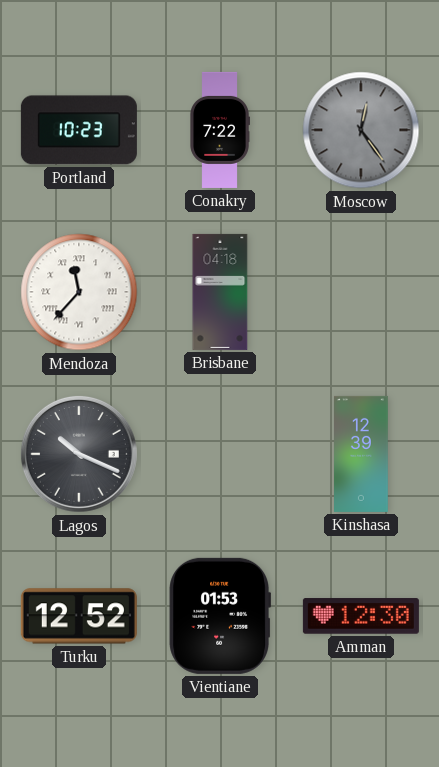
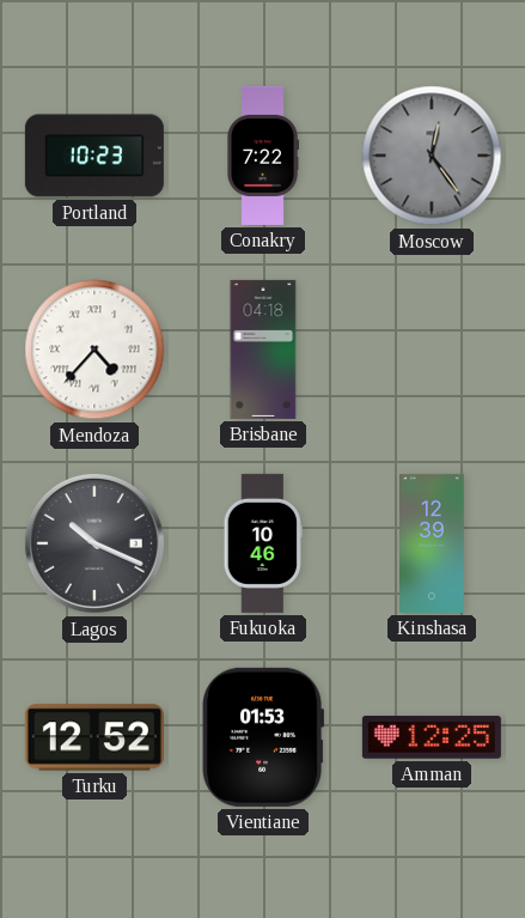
Mendoza: 11:37 -> 4:37
Fukuoka: none -> 10:46
Amman: 12:30 -> 12:25
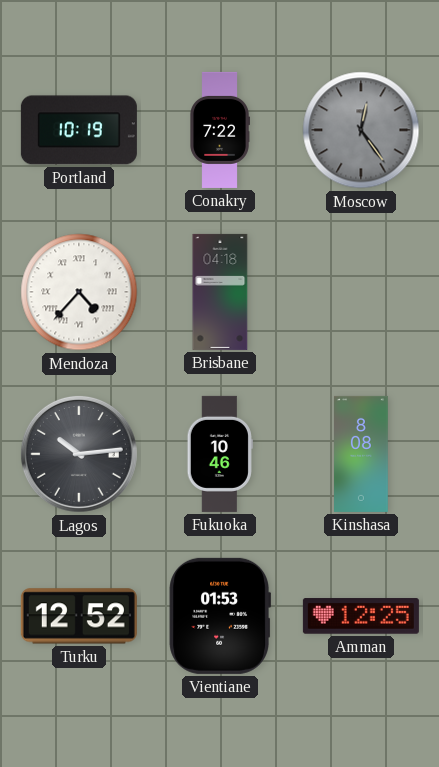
Portland: 10:23 -> 10:19
Lagos: 10:19 -> 10:14
Kinshasa: 12:39 -> 8:08
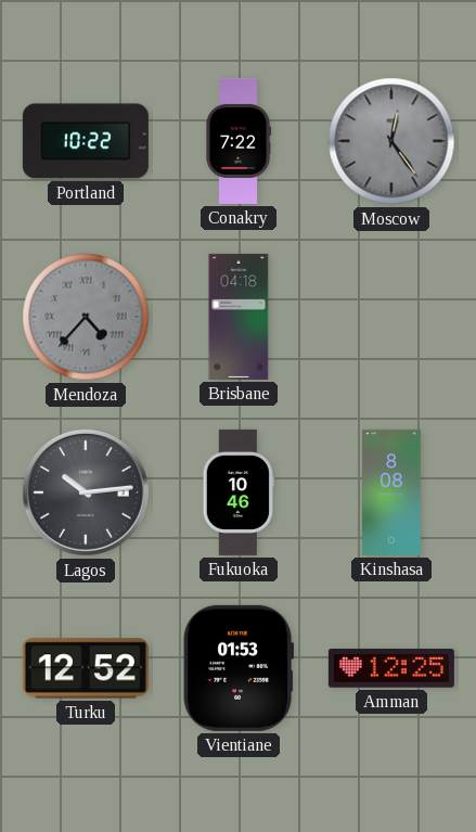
Portland: 10:19 -> 10:22
Mendoza dial: white -> grey
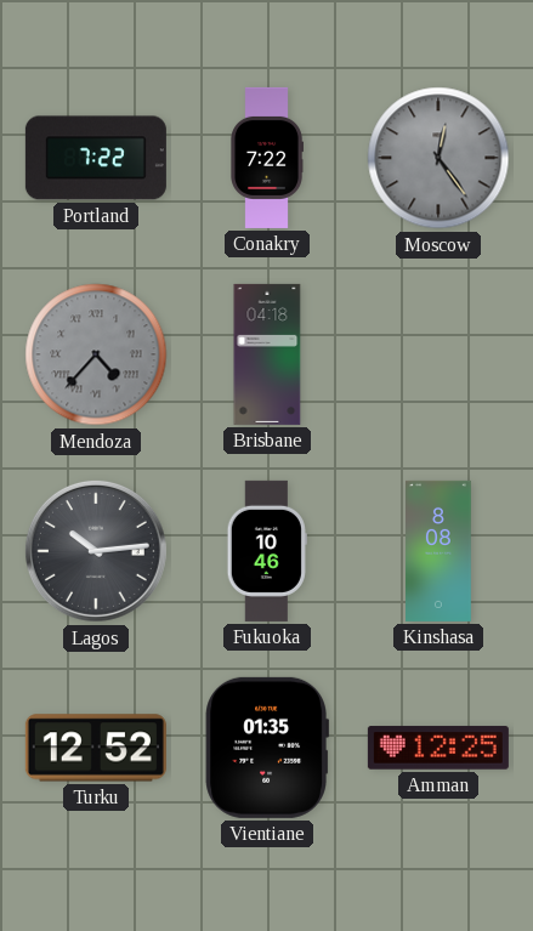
Portland: 10:22 -> 7:22
Vientiane: 01:53 -> 01:35
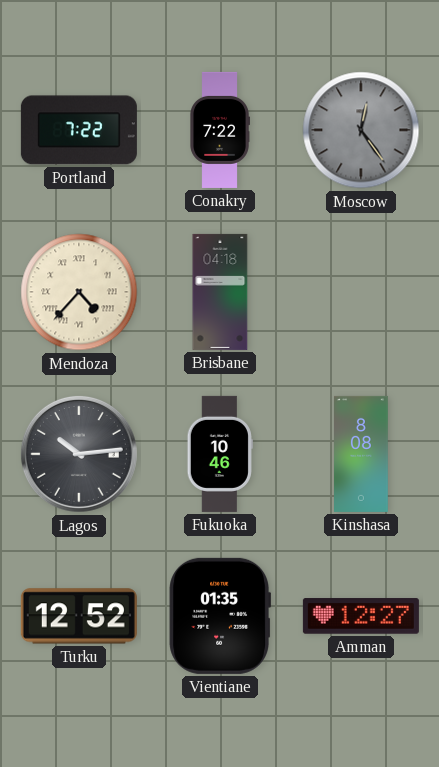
Mendoza dial: grey -> cream
Amman: 12:25 -> 12:27
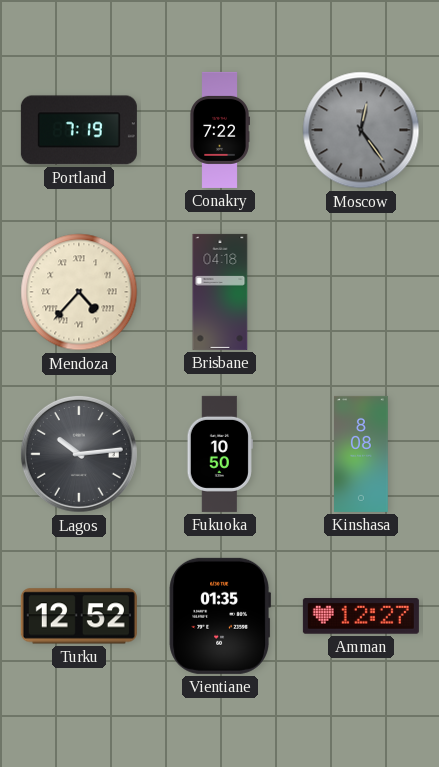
Portland: 7:22 -> 7:19
Fukuoka: 10:46 -> 10:50
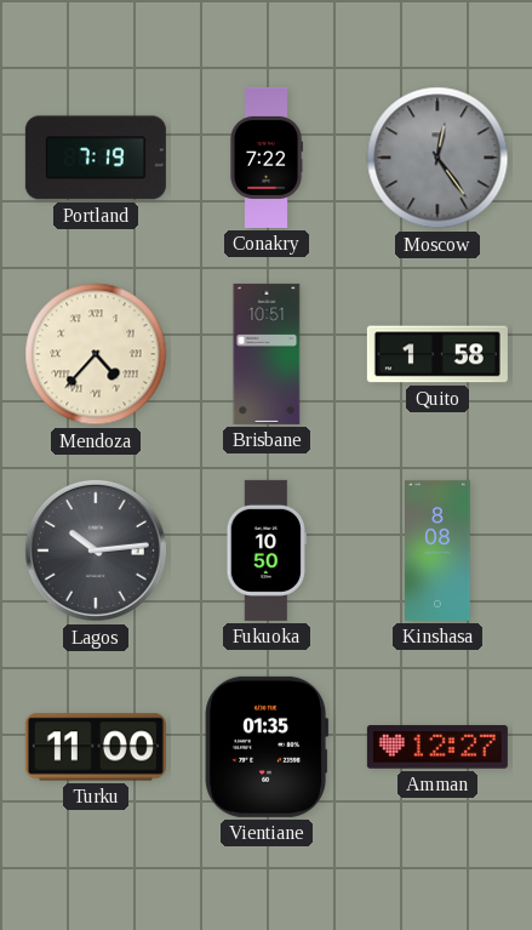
Brisbane: 04:18 -> 10:51
Quito: none -> 1:58
Turku: 12:52 -> 11:00
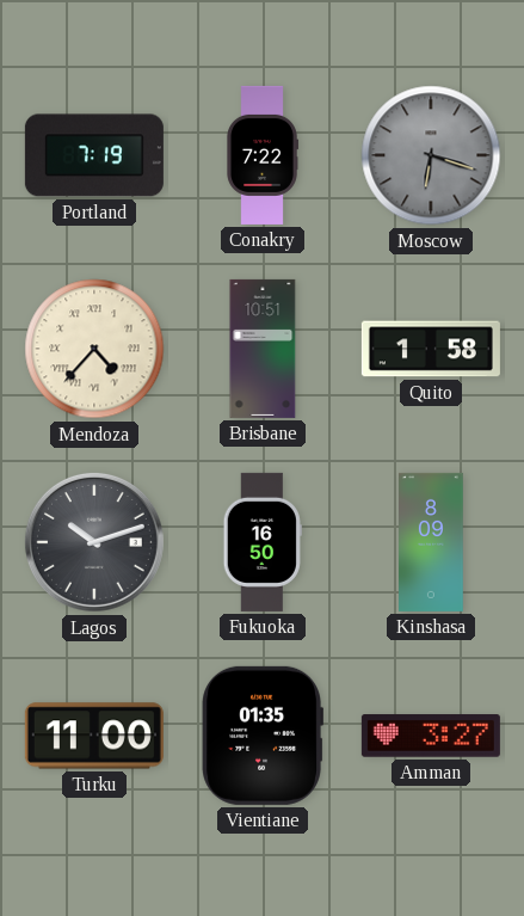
Moscow: 12:24 -> 6:18
Lagos: 10:14 -> 10:12
Fukuoka: 10:50 -> 16:50
Kinshasa: 8:08 -> 8:09
Amman: 12:27 -> 3:27
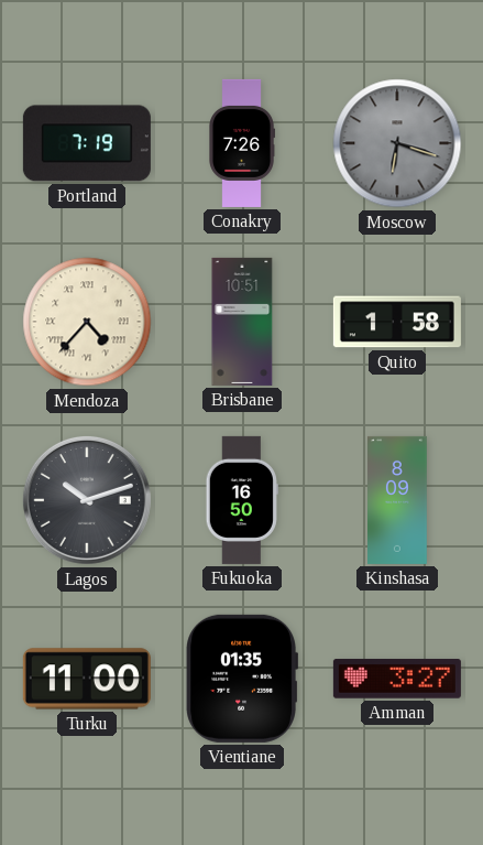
Conakry: 7:22 -> 7:26
